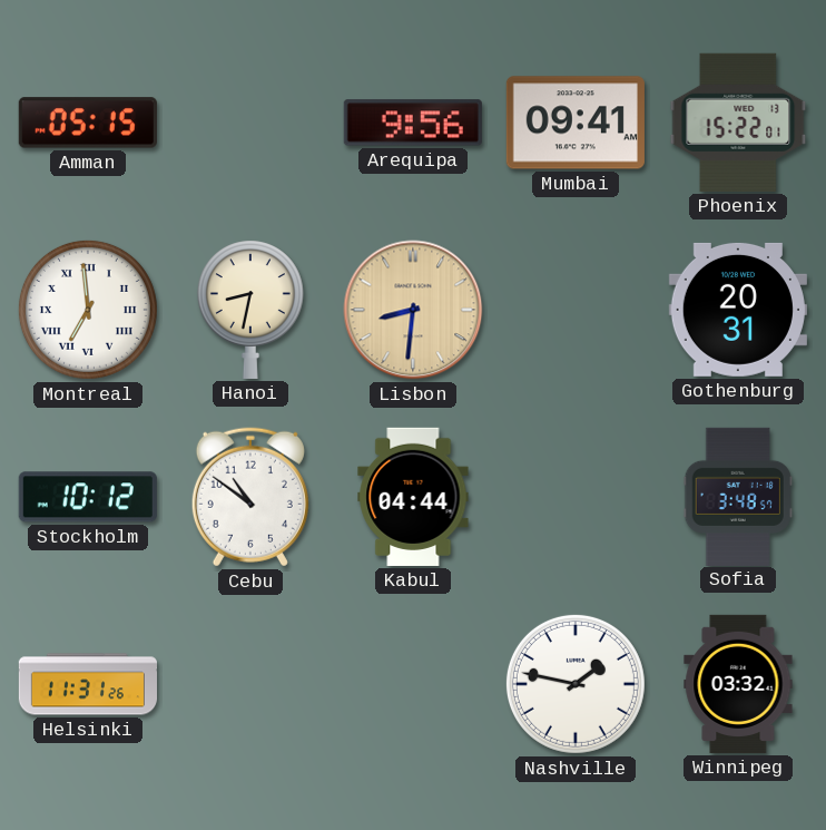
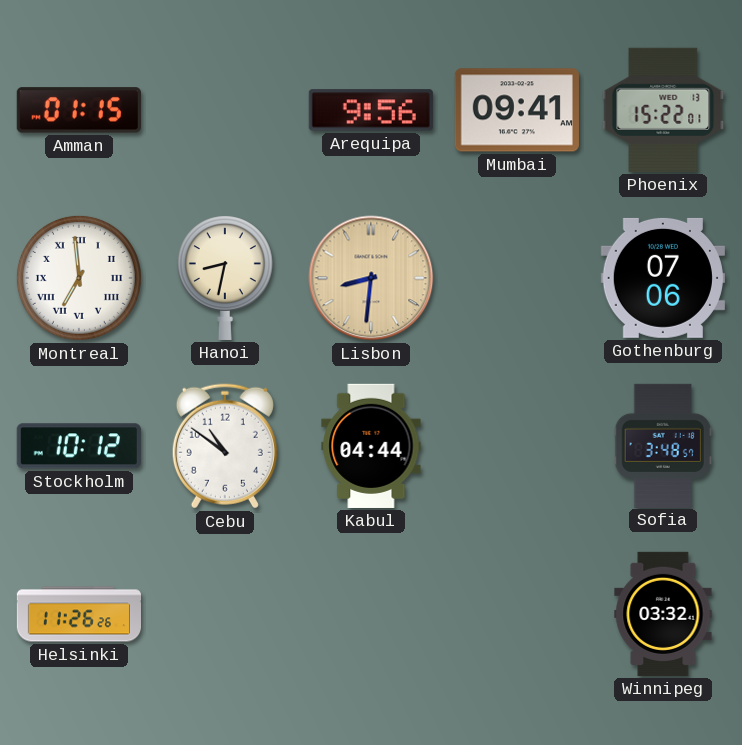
Amman: 05:15 -> 01:15
Gothenburg: 20:31 -> 07:06
Helsinki: 11:31 -> 11:26
Nashville: 1:47 -> none
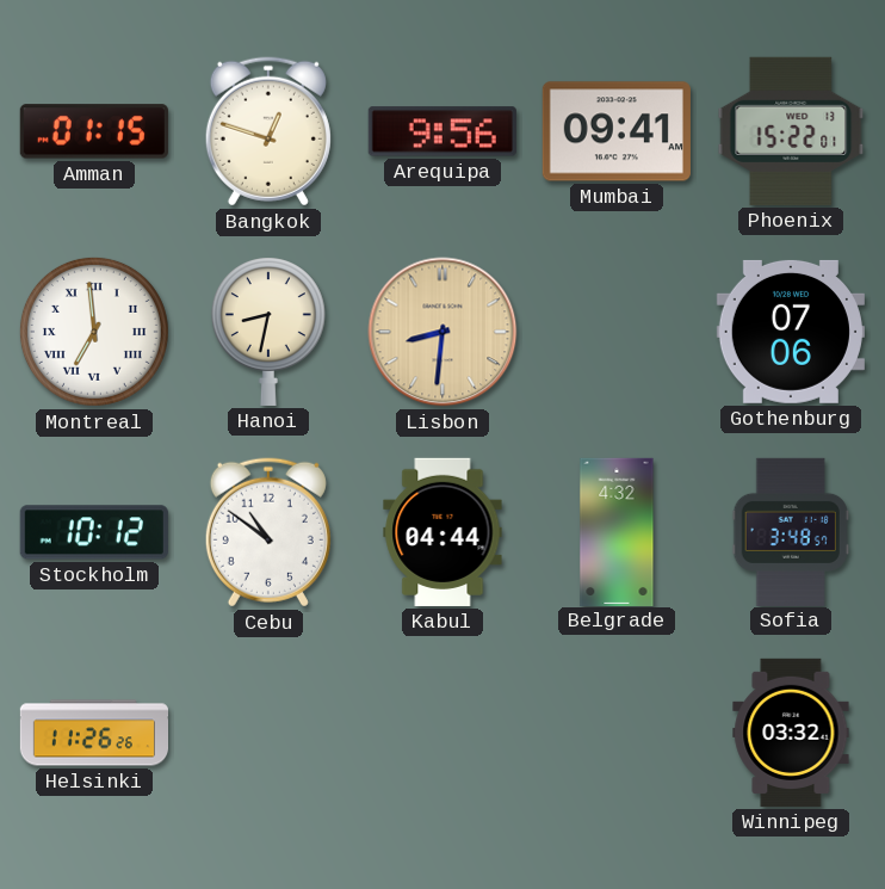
Bangkok: none -> 12:48
Belgrade: none -> 4:32
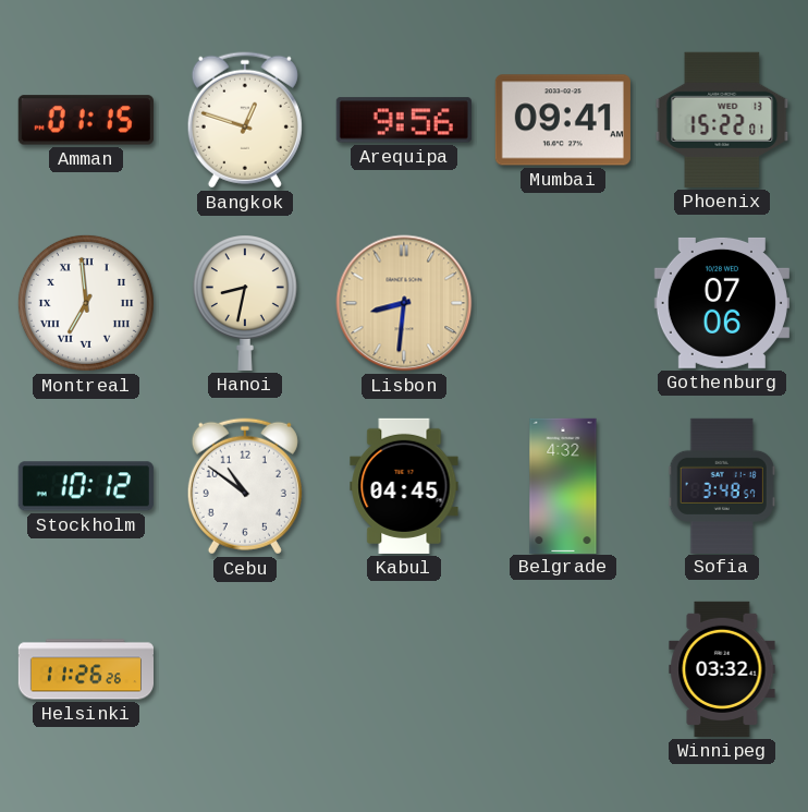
Kabul: 04:44 -> 04:45
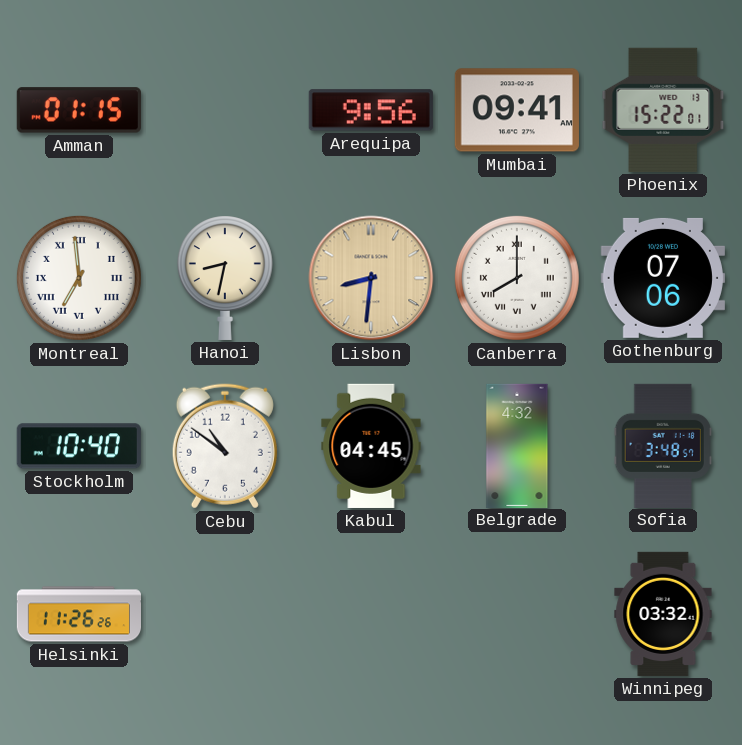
Bangkok: 12:48 -> none
Canberra: none -> 8:00
Stockholm: 10:12 -> 10:40
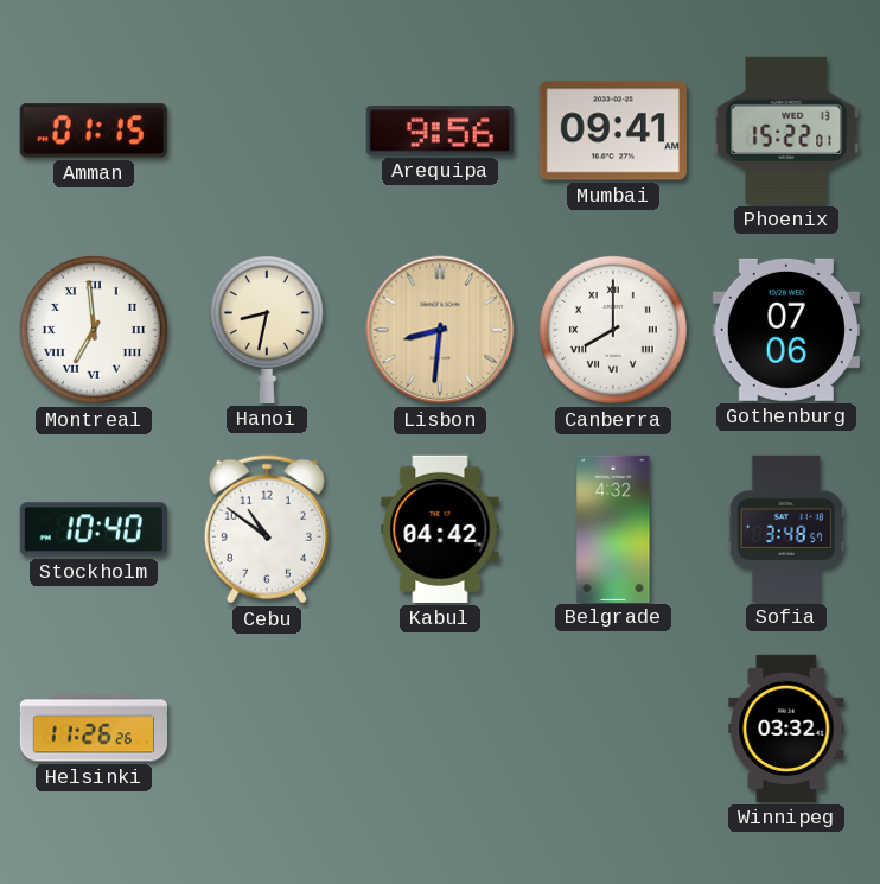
Kabul: 04:45 -> 04:42
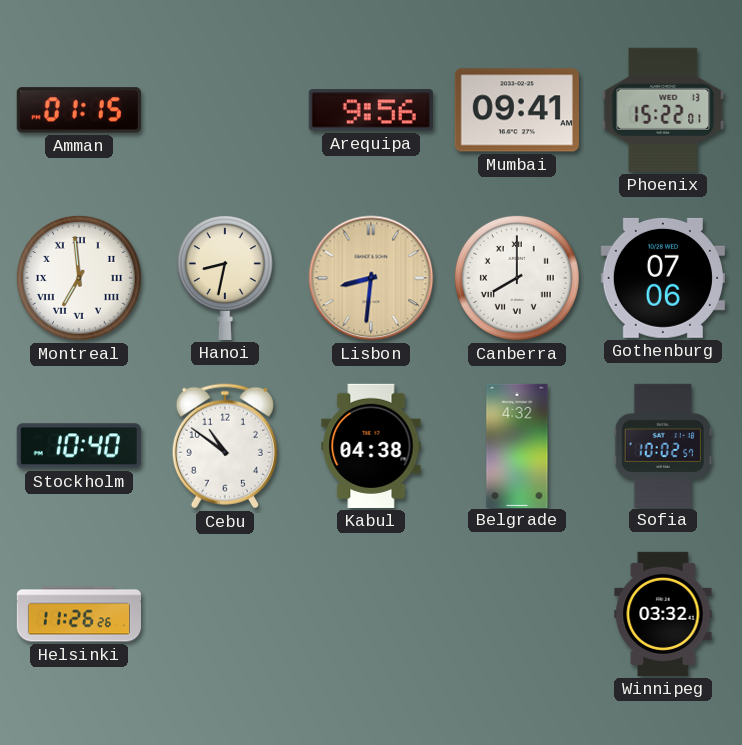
Kabul: 04:42 -> 04:38
Sofia: 3:48 -> 10:02
